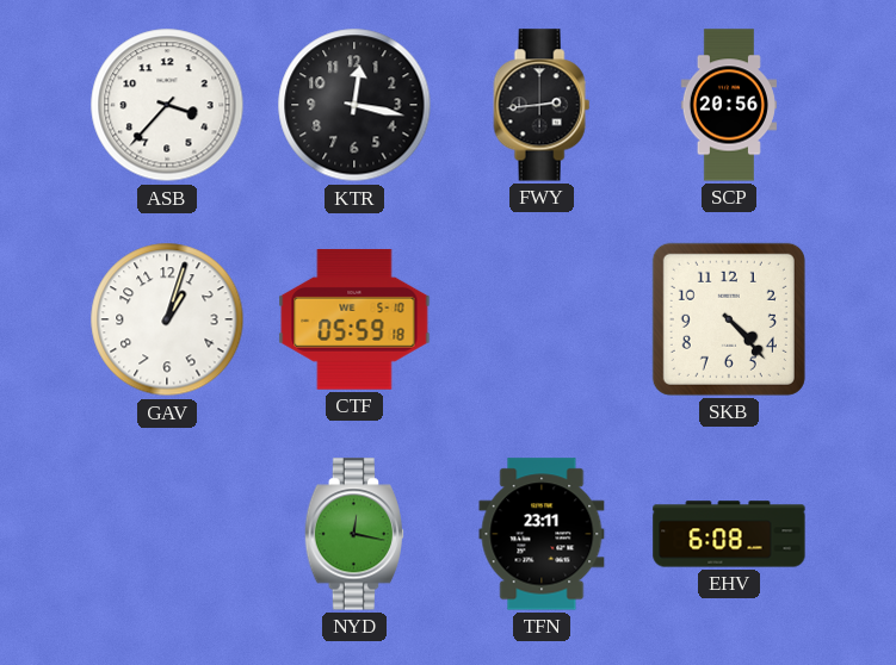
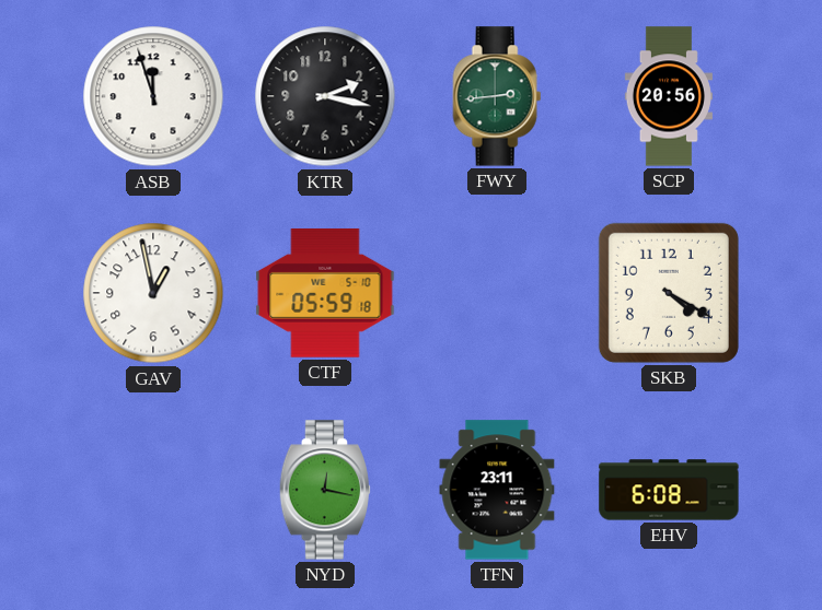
ASB: 3:37 -> 11:57
KTR: 12:17 -> 2:17
FWY dial: black -> green
GAV: 1:03 -> 12:58
SKB: 4:23 -> 4:20
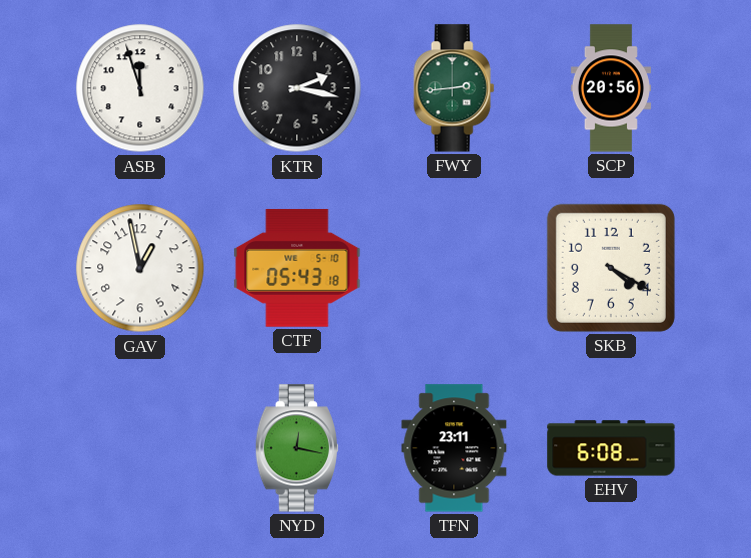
CTF: 05:59 -> 05:43
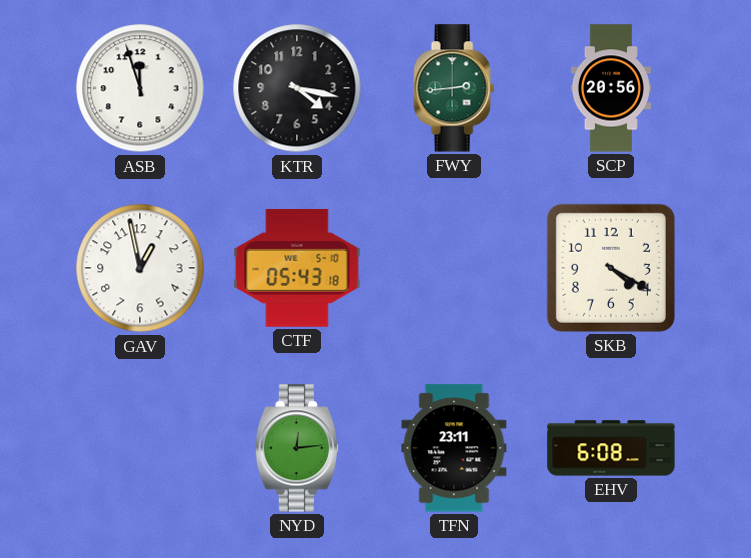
KTR: 2:17 -> 4:17
NYD: 12:17 -> 12:14
